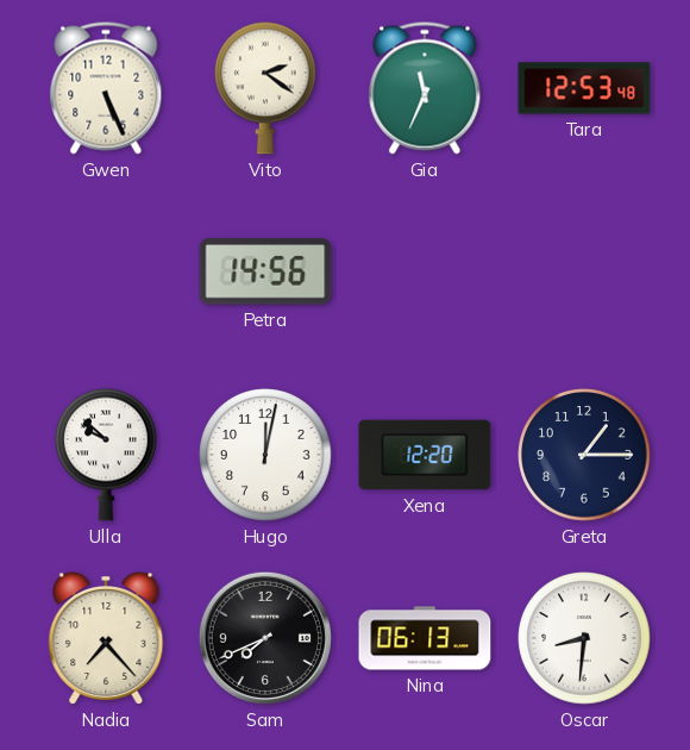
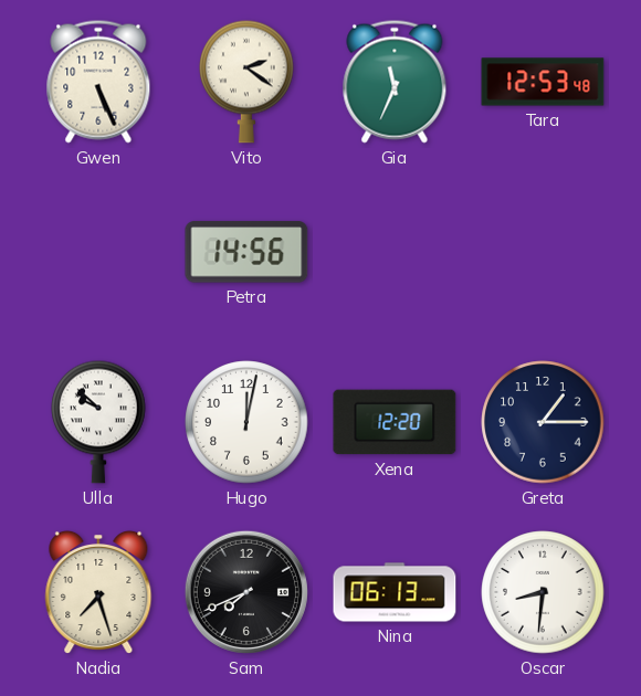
Nadia: 7:23 -> 7:27
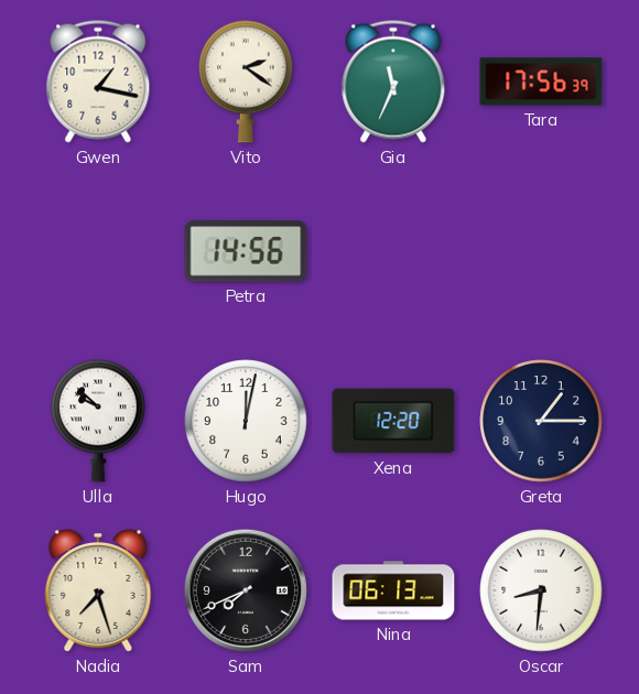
Gwen: 5:26 -> 1:17
Tara: 12:53 -> 17:56
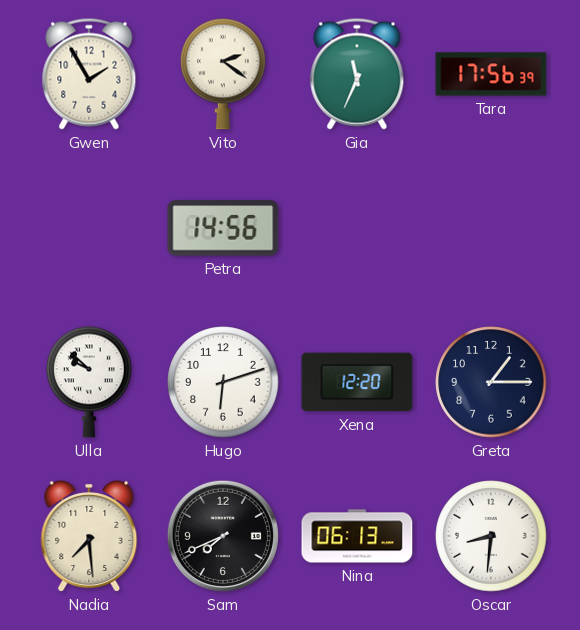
Gwen: 1:17 -> 1:55
Hugo: 12:02 -> 6:12
Nadia: 7:27 -> 7:29
